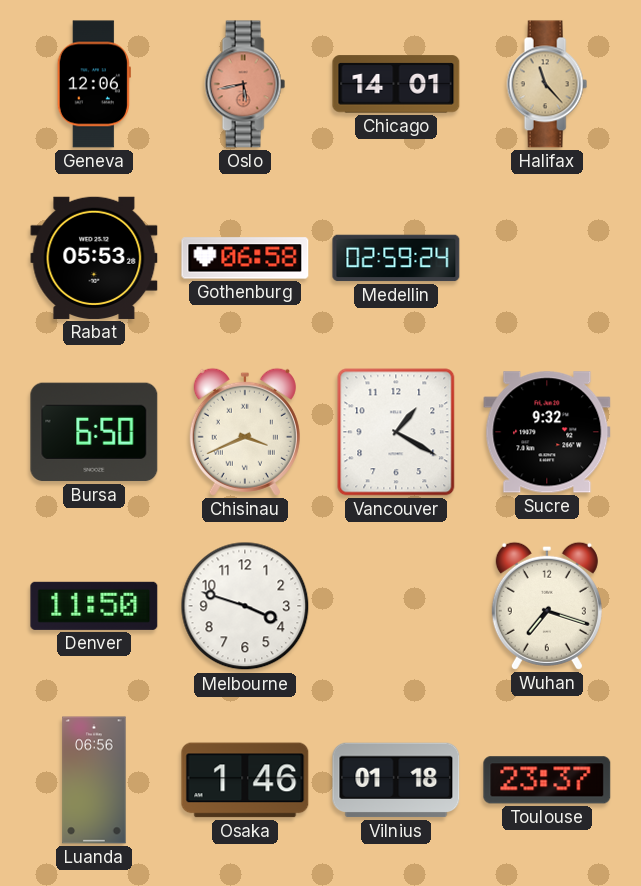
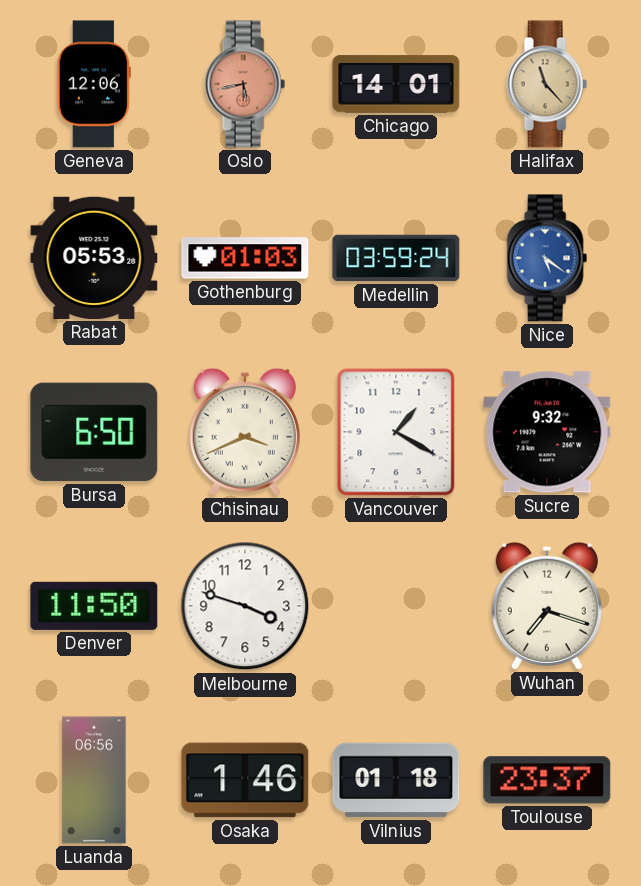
Gothenburg: 06:58 -> 01:03
Medellin: 02:59 -> 03:59
Nice: none -> 5:21
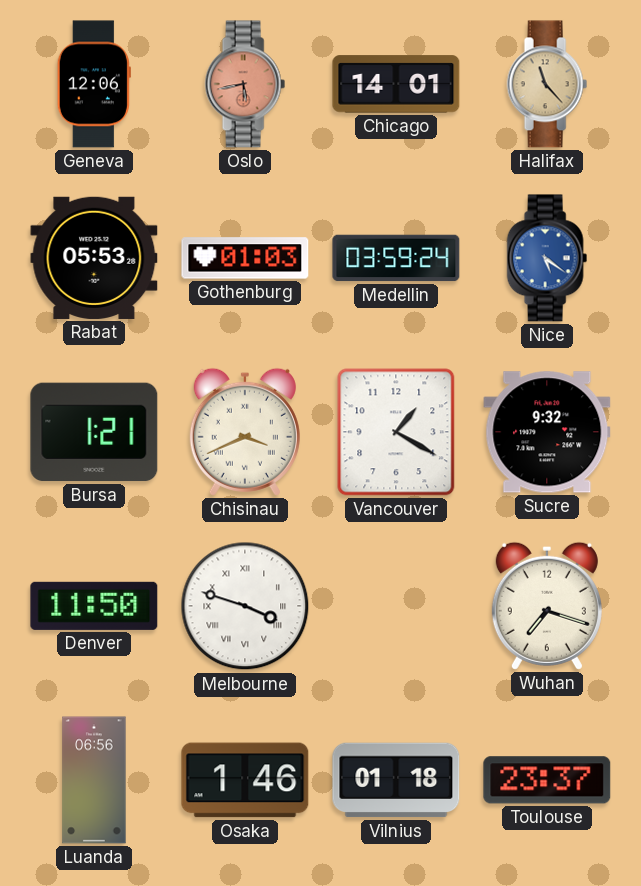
Bursa: 6:50 -> 1:21
Melbourne numerals: Arabic -> Roman
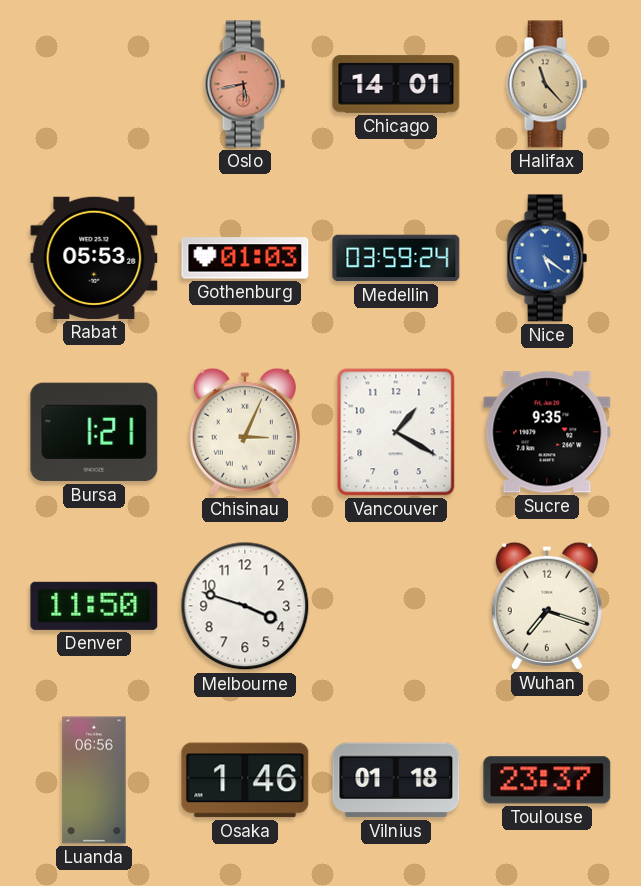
Geneva: 12:06 -> none
Chisinau: 3:41 -> 3:04
Sucre: 9:32 -> 9:35
Melbourne numerals: Roman -> Arabic
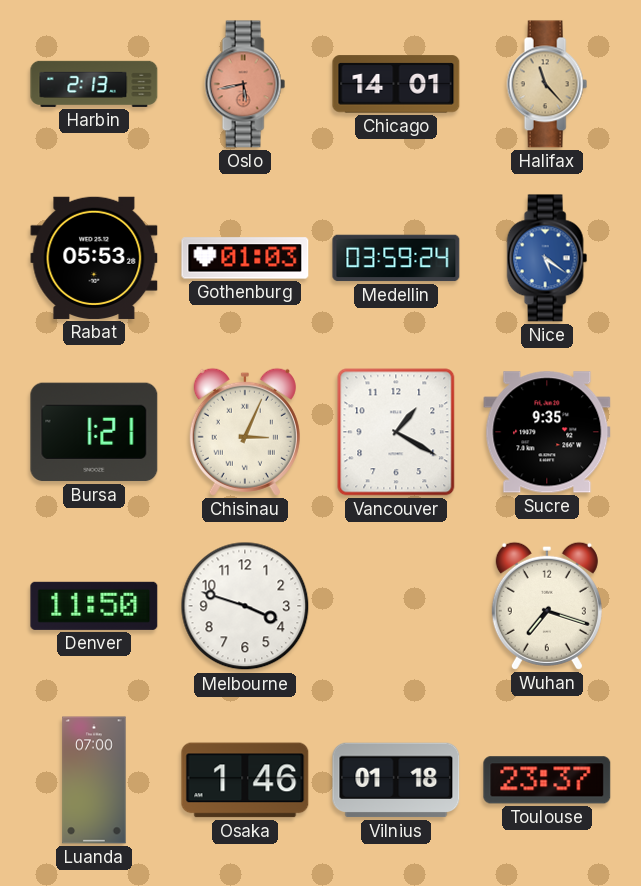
Harbin: none -> 2:13
Luanda: 06:56 -> 07:00
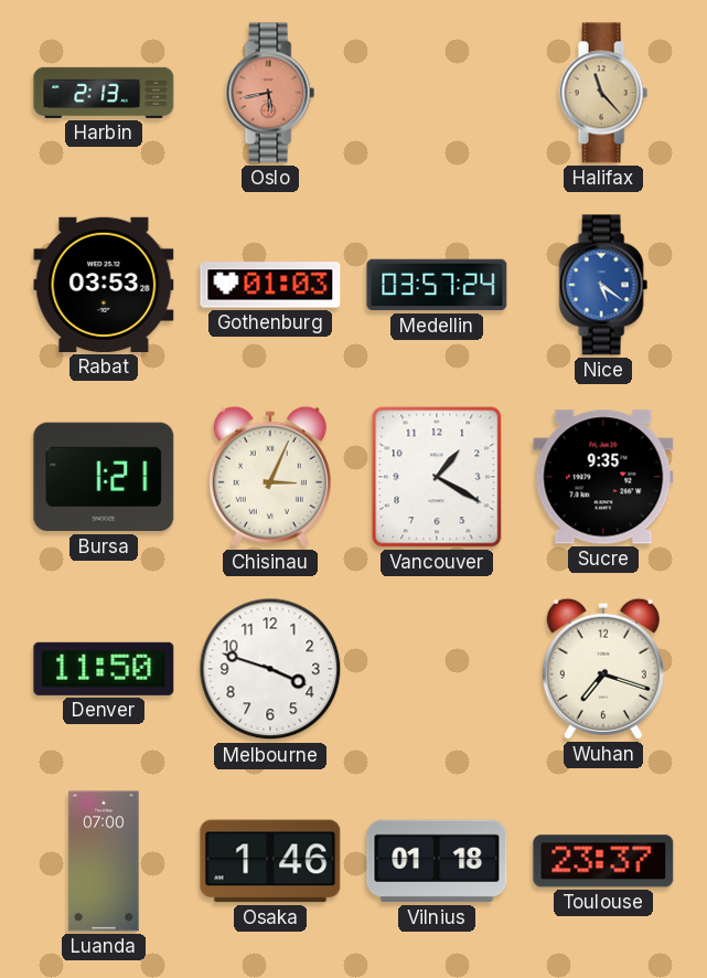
Chicago: 14:01 -> none
Rabat: 05:53 -> 03:53
Medellin: 03:59 -> 03:57
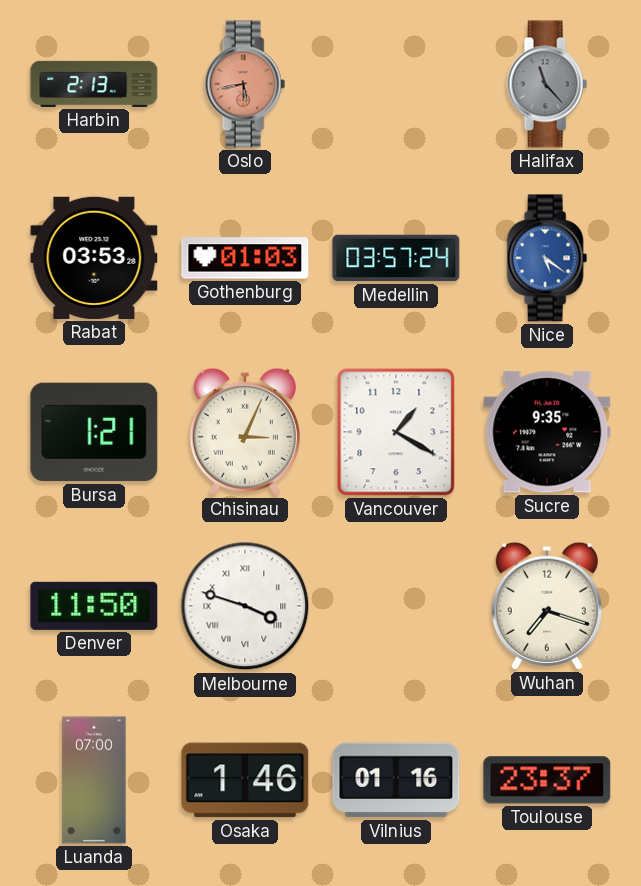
Halifax dial: champagne -> grey
Melbourne numerals: Arabic -> Roman
Vilnius: 01:18 -> 01:16
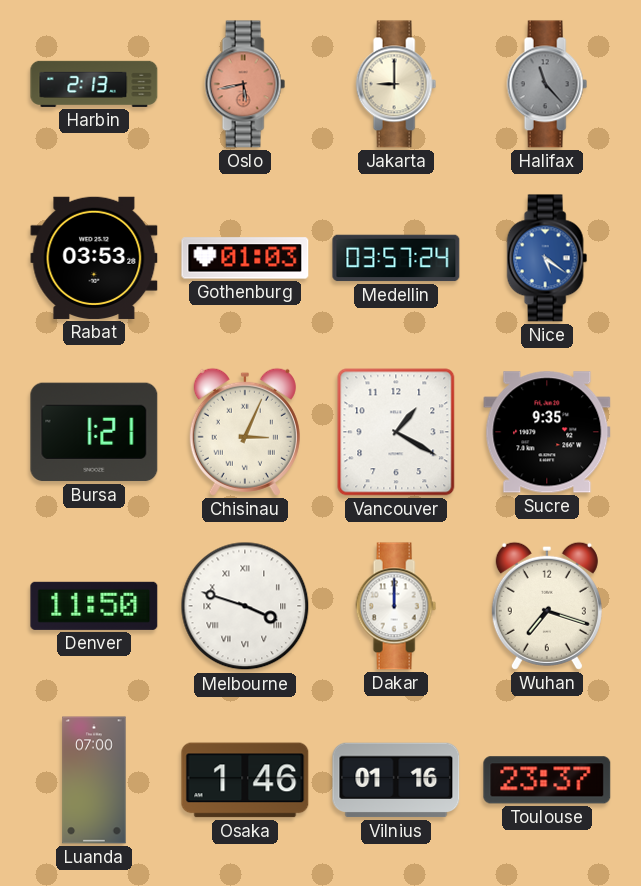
Jakarta: none -> 9:00
Dakar: none -> 12:00
